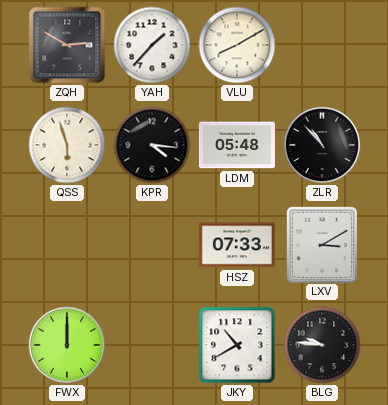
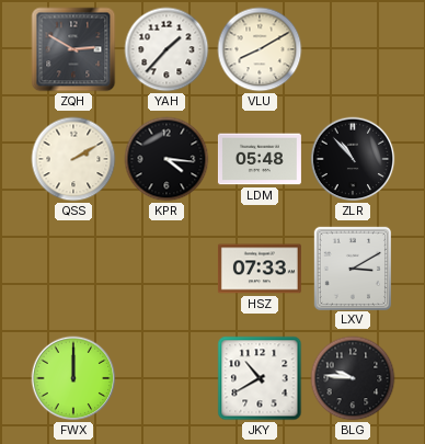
QSS: 5:57 -> 2:10
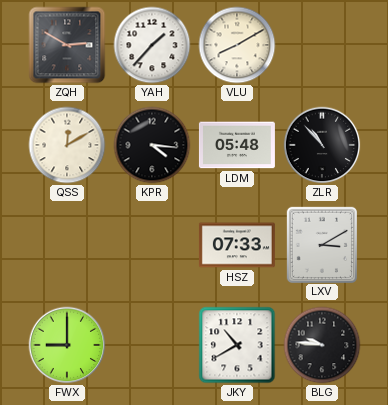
QSS: 2:10 -> 12:10
FWX: 12:00 -> 9:00
